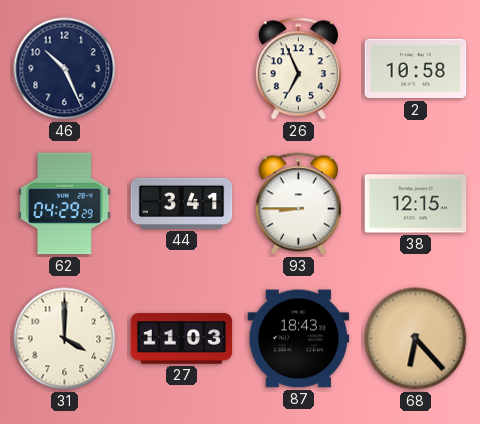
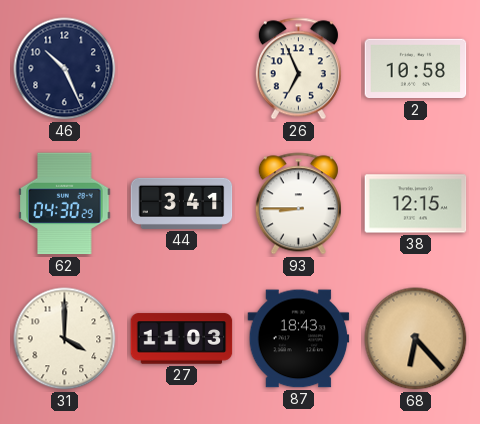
62: 04:29 -> 04:30
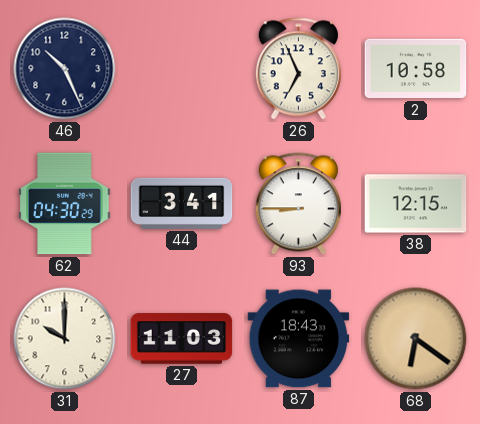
31: 4:00 -> 10:00
68: 6:23 -> 6:21
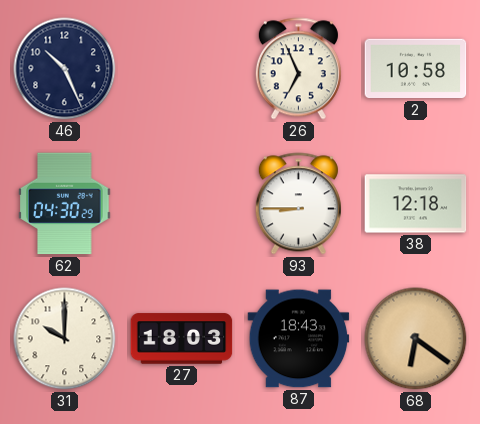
44: 3:41 -> none
38: 12:15 -> 12:18
27: 11:03 -> 18:03
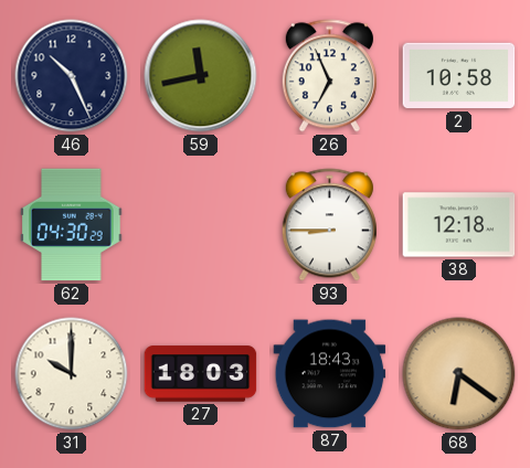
59: none -> 11:43
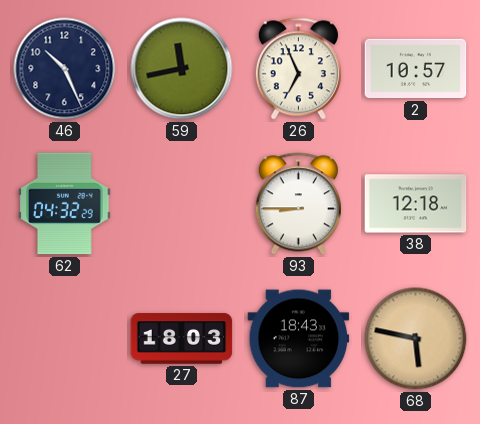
2: 10:58 -> 10:57
62: 04:30 -> 04:32
31: 10:00 -> none
68: 6:21 -> 5:47
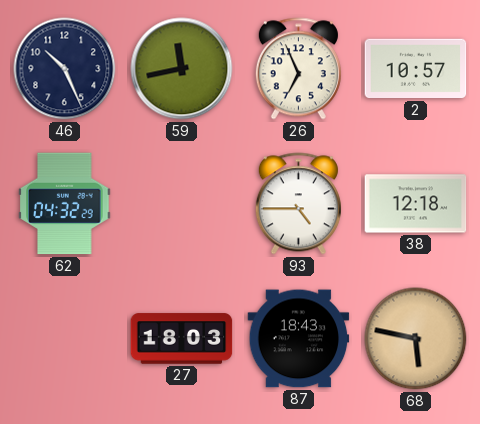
93: 8:45 -> 4:45
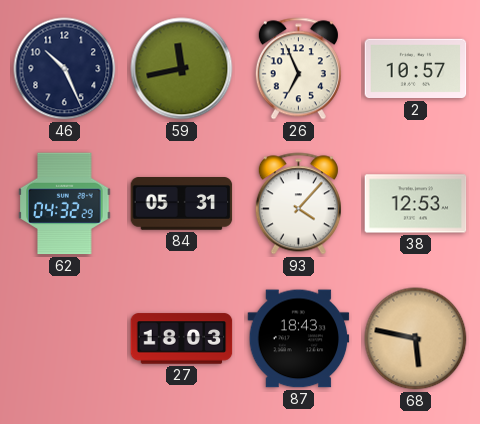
84: none -> 05:31
93: 4:45 -> 4:07
38: 12:18 -> 12:53
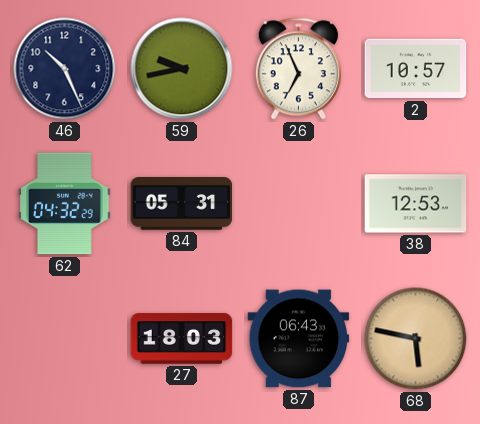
59: 11:43 -> 9:43
93: 4:07 -> none
87: 18:43 -> 06:43
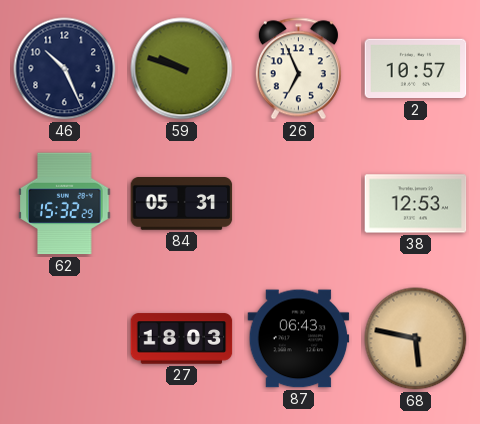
59: 9:43 -> 9:48
62: 04:32 -> 15:32
